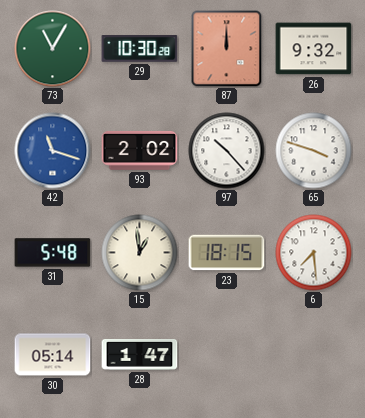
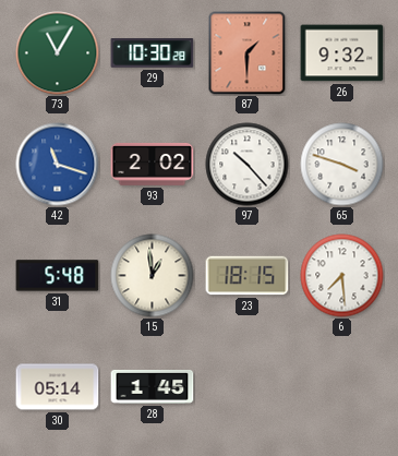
87: 12:00 -> 1:30
28: 1:47 -> 1:45
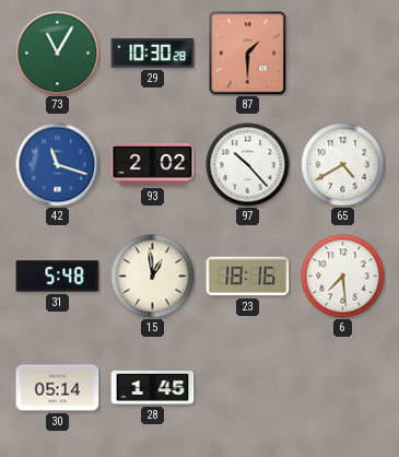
26: 9:32 -> none
65: 3:48 -> 4:40
23: 18:15 -> 18:16
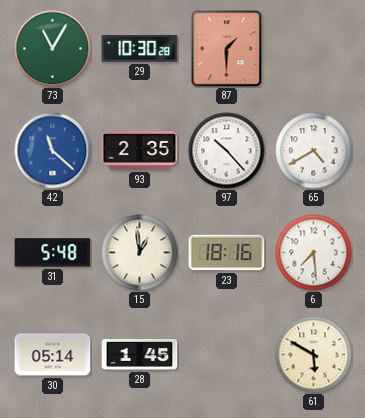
42: 11:18 -> 11:22
93: 2:02 -> 2:35
61: none -> 5:50
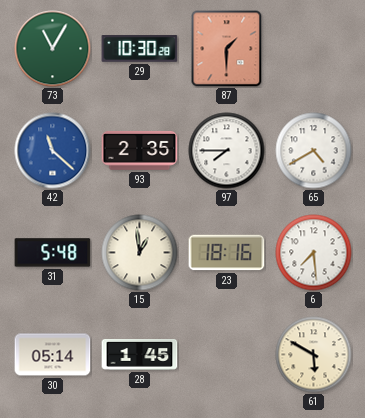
97: 10:23 -> 7:45
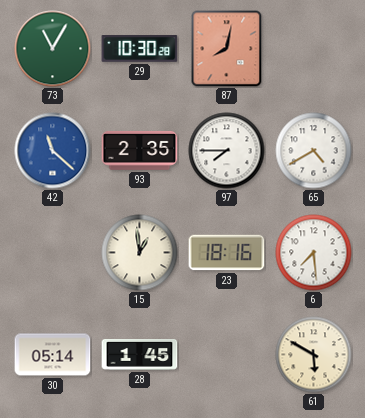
87: 1:30 -> 8:02
31: 5:48 -> none
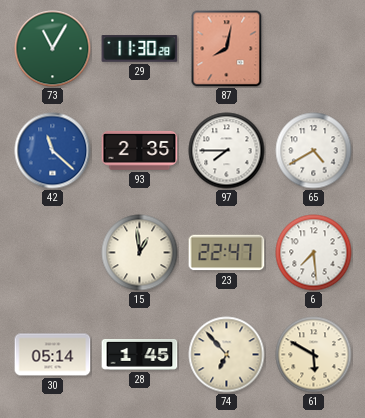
29: 10:30 -> 11:30
23: 18:16 -> 22:47
74: none -> 6:53
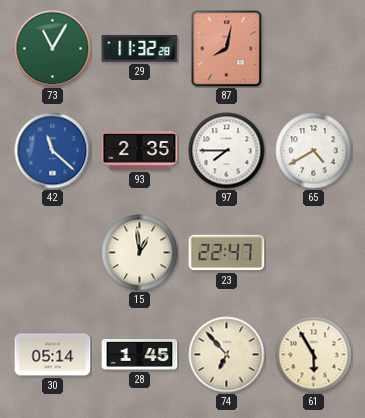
29: 11:30 -> 11:32
6: 7:29 -> none
61: 5:50 -> 5:55
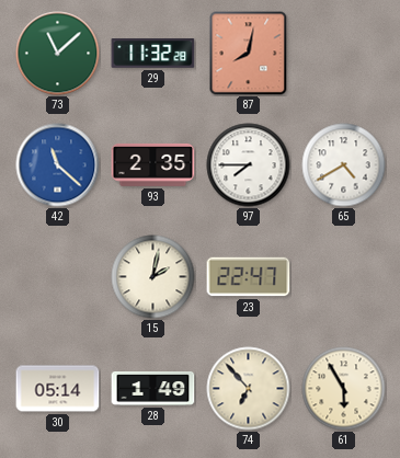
73: 11:05 -> 11:08
15: 12:59 -> 2:02
28: 1:45 -> 1:49
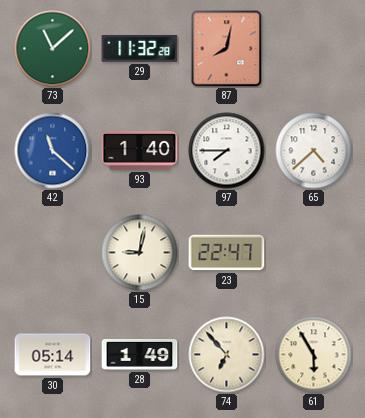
93: 2:35 -> 1:40
65: 4:40 -> 4:38
15: 2:02 -> 9:02
